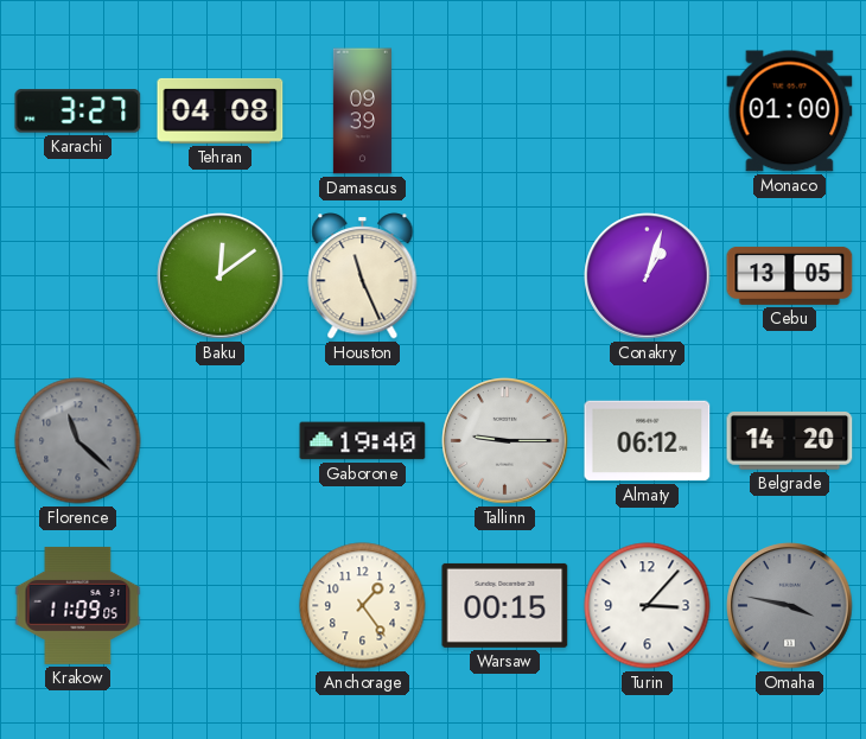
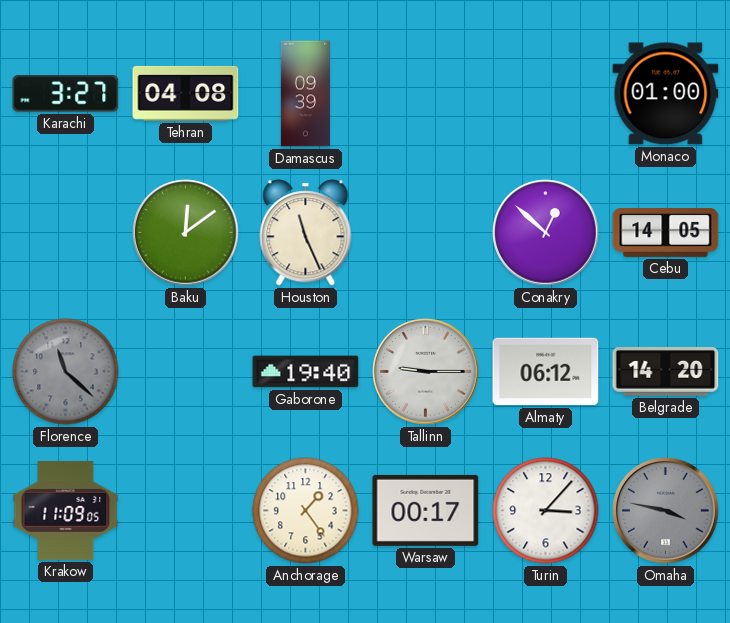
Conakry: 1:03 -> 12:52
Cebu: 13:05 -> 14:05
Warsaw: 00:15 -> 00:17
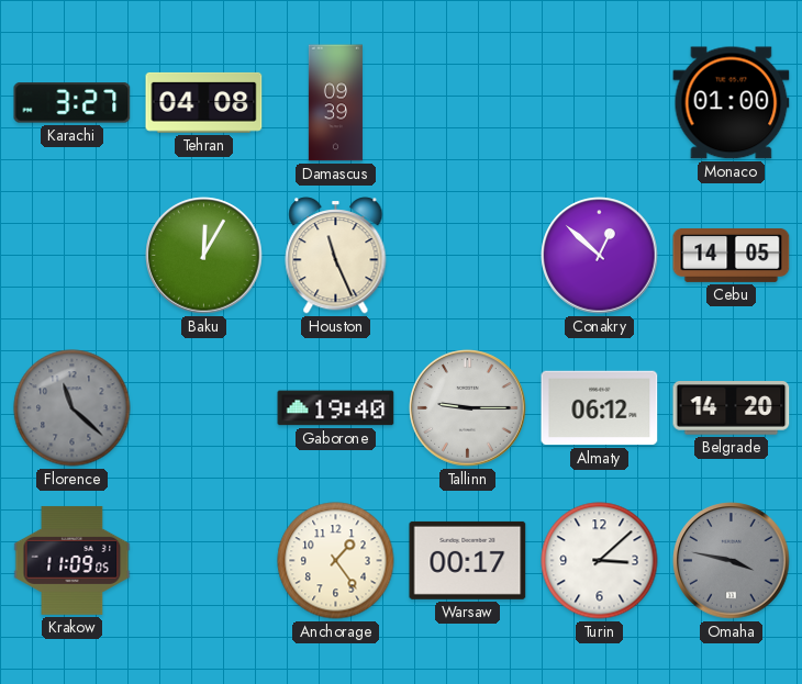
Baku: 12:09 -> 12:05
Turin: 3:07 -> 3:08
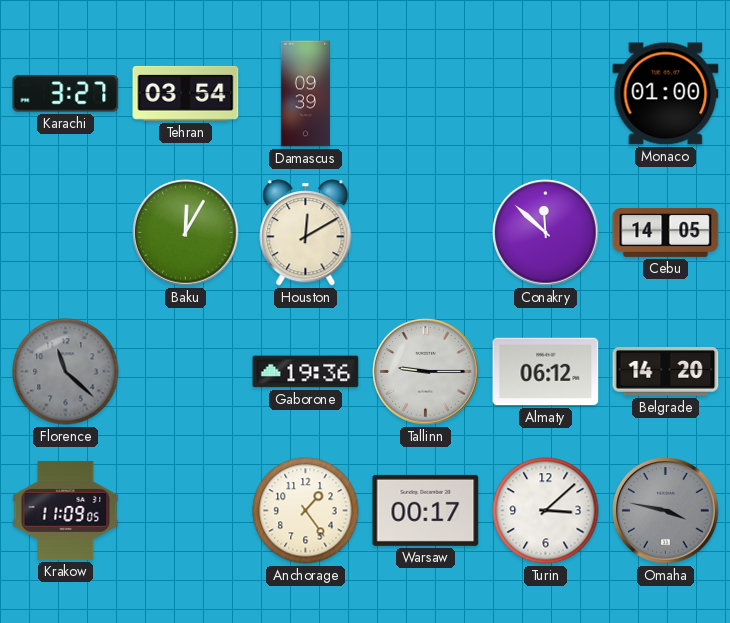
Tehran: 04:08 -> 03:54
Houston: 11:26 -> 12:10
Conakry: 12:52 -> 11:52
Gaborone: 19:40 -> 19:36
